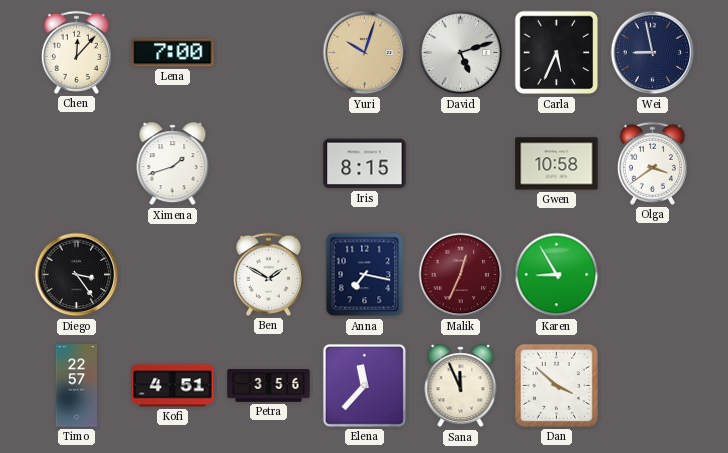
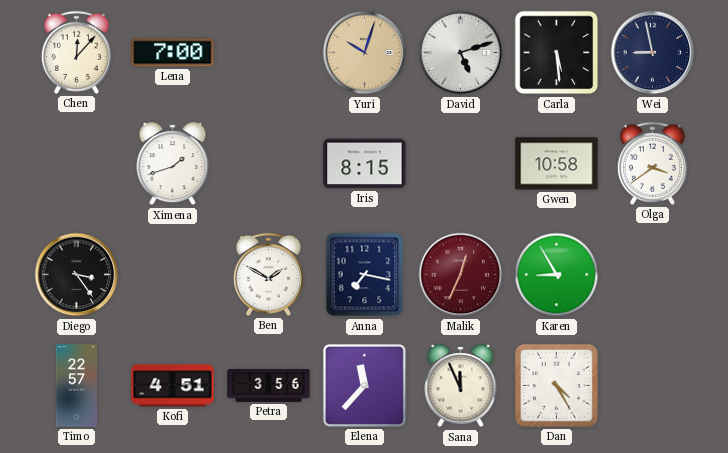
Carla: 5:34 -> 5:29
Dan: 3:52 -> 4:25
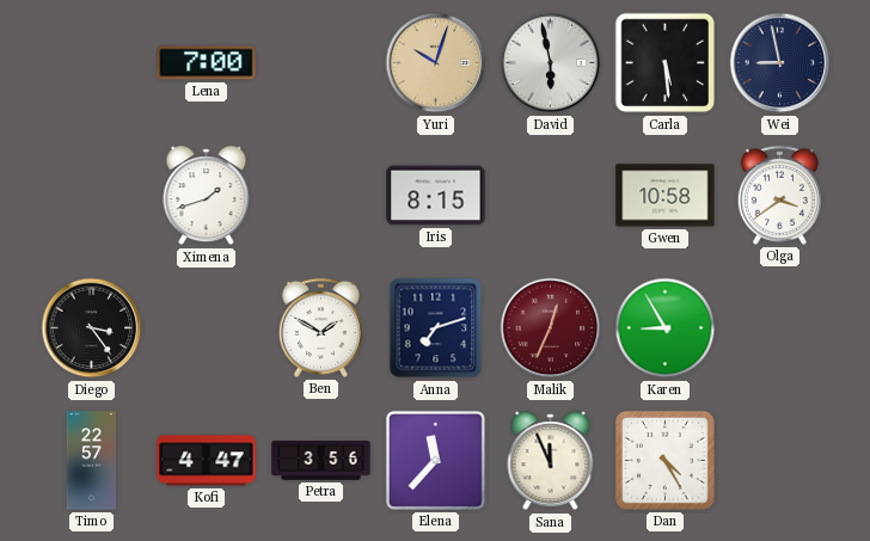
Chen: 12:07 -> none
David: 5:12 -> 5:58
Anna: 7:17 -> 7:12
Kofi: 4:51 -> 4:47
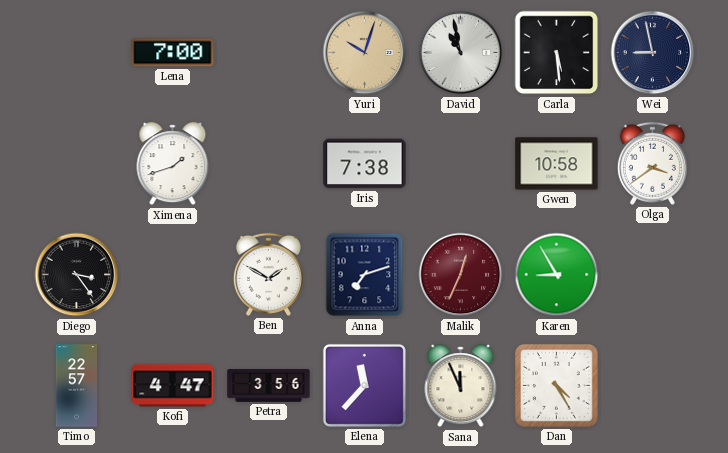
David: 5:58 -> 10:58
Iris: 8:15 -> 7:38
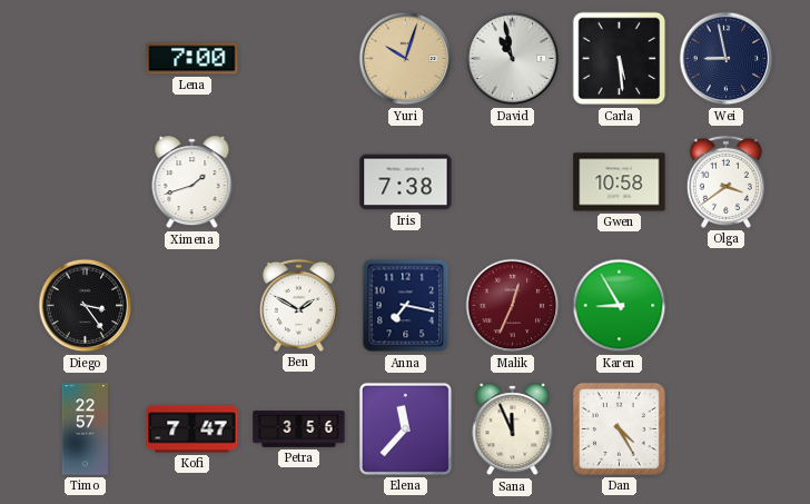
Anna: 7:12 -> 7:17
Kofi: 4:47 -> 7:47
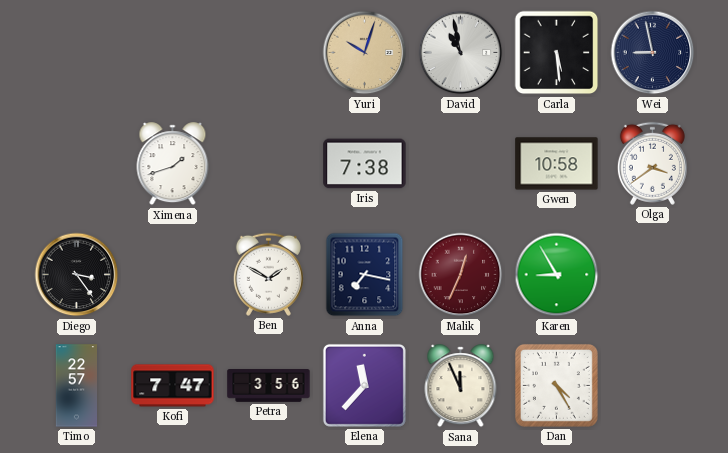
Lena: 7:00 -> none
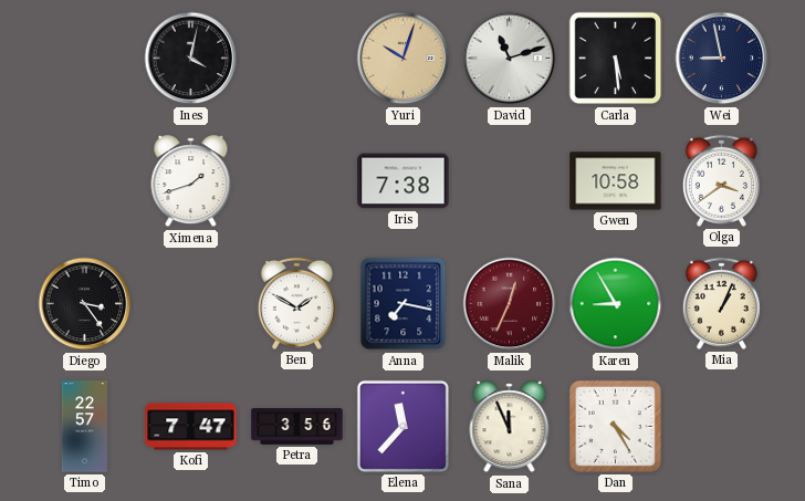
Ines: none -> 4:02
David: 10:58 -> 11:12
Mia: none -> 1:04
